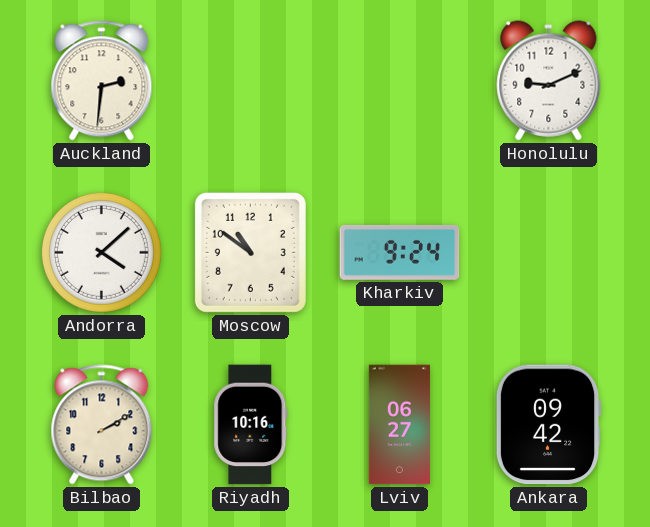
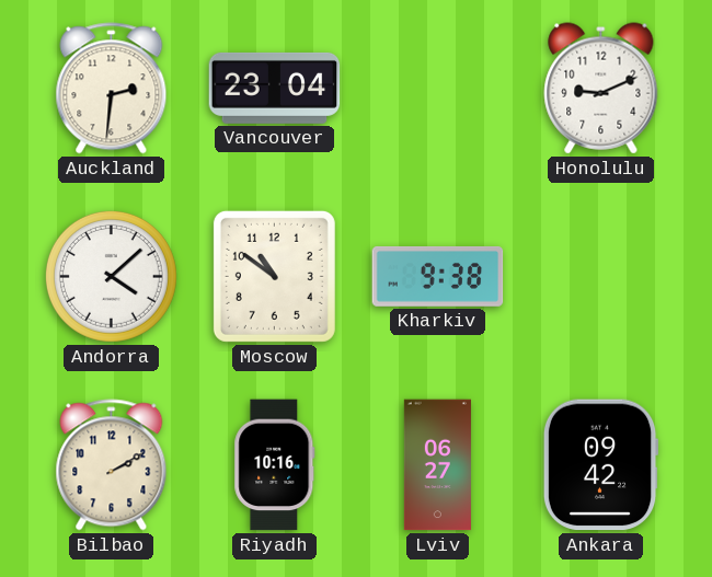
Vancouver: none -> 23:04
Kharkiv: 9:24 -> 9:38
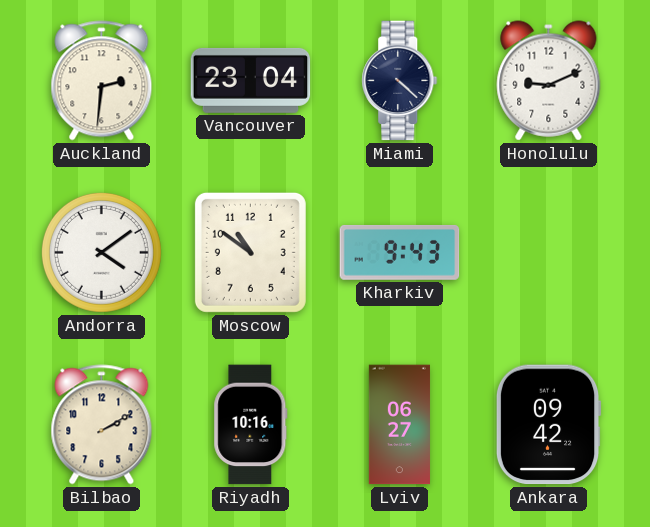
Miami: none -> 4:22
Andorra: 4:08 -> 4:09
Kharkiv: 9:38 -> 9:43
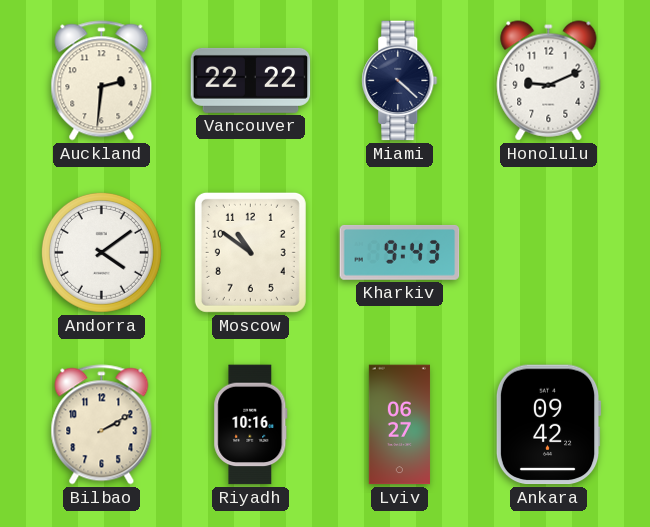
Vancouver: 23:04 -> 22:22
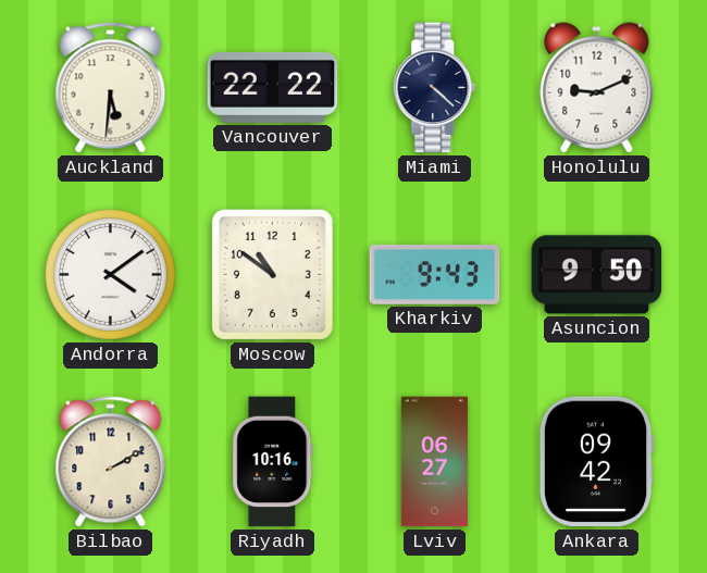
Auckland: 2:31 -> 5:31
Asuncion: none -> 9:50
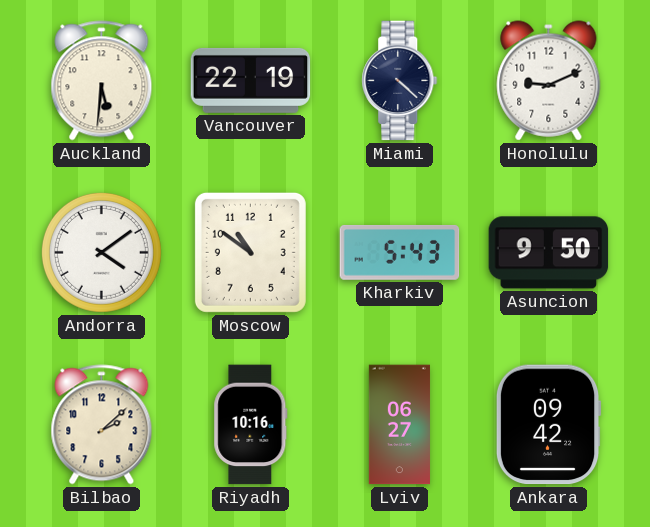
Vancouver: 22:22 -> 22:19
Kharkiv: 9:43 -> 5:43
Bilbao: 2:10 -> 2:08
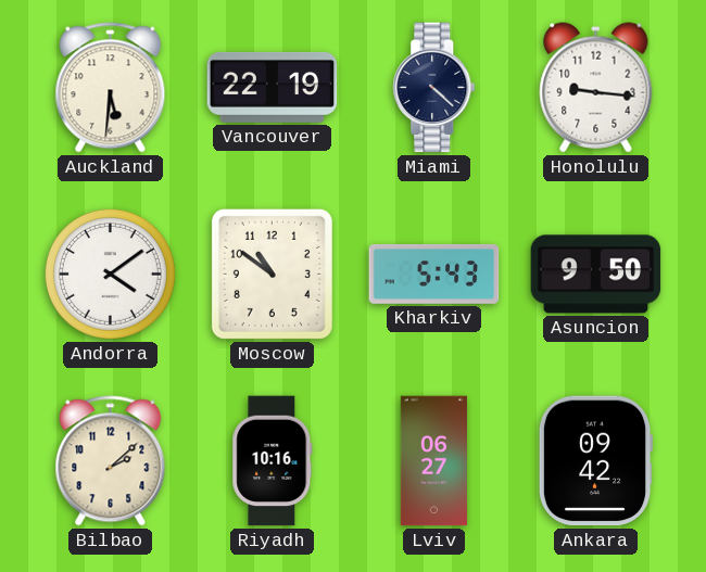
Honolulu: 9:11 -> 9:16
